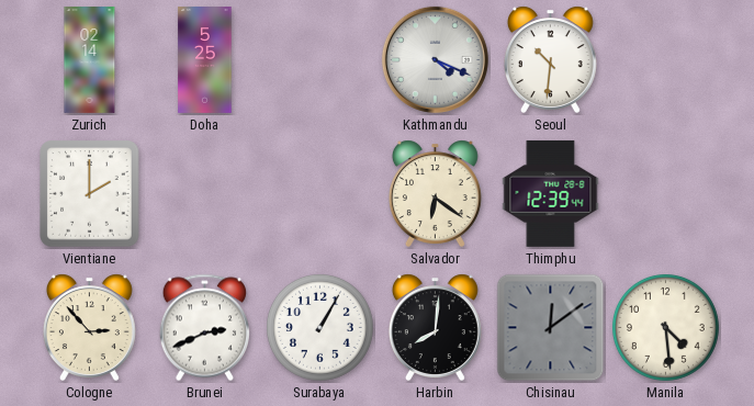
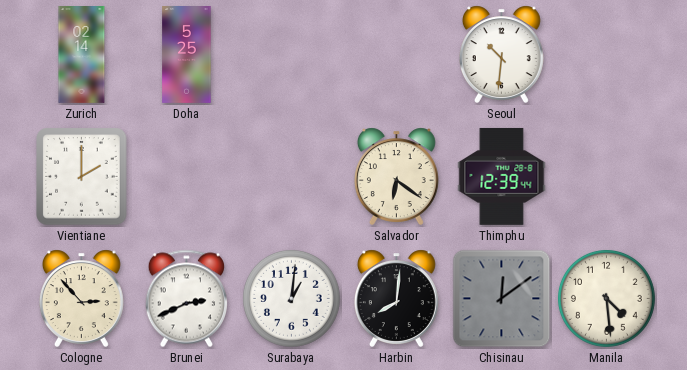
Kathmandu: 4:19 -> none
Surabaya: 1:05 -> 1:01
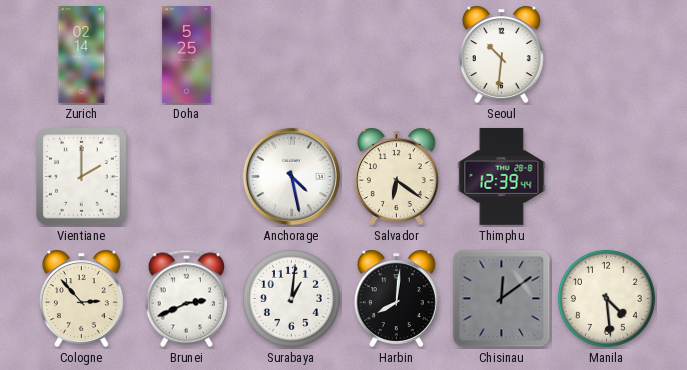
Anchorage: none -> 4:28
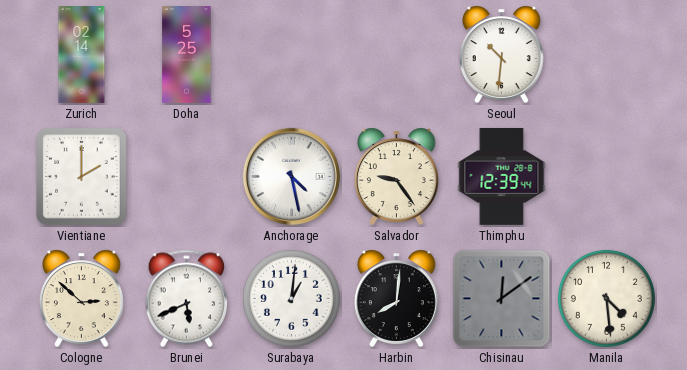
Salvador: 6:21 -> 9:24
Cologne: 2:53 -> 2:52
Brunei: 2:41 -> 5:41
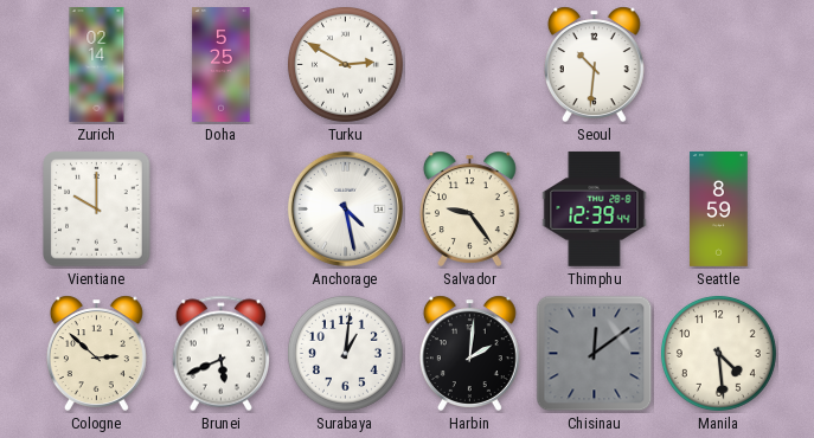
Turku: none -> 2:50
Vientiane: 2:00 -> 10:00
Seattle: none -> 8:59
Harbin: 8:01 -> 2:01
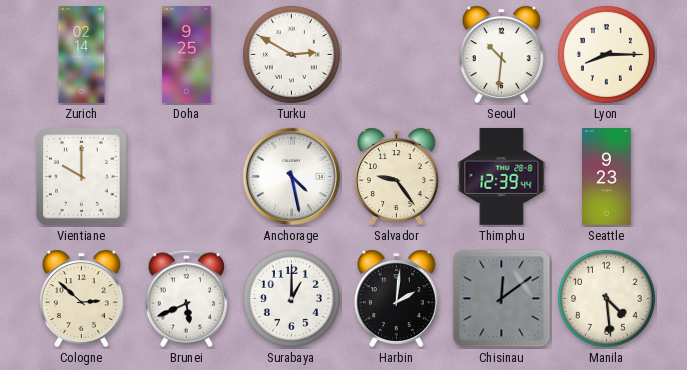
Doha: 5:25 -> 9:25
Lyon: none -> 8:15
Seattle: 8:59 -> 9:23
Surabaya: 1:01 -> 1:00
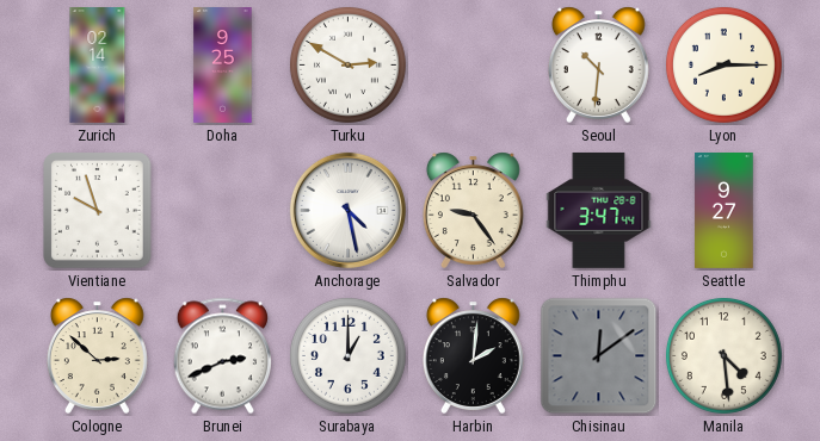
Vientiane: 10:00 -> 9:57
Thimphu: 12:39 -> 3:47
Seattle: 9:23 -> 9:27
Brunei: 5:41 -> 2:41
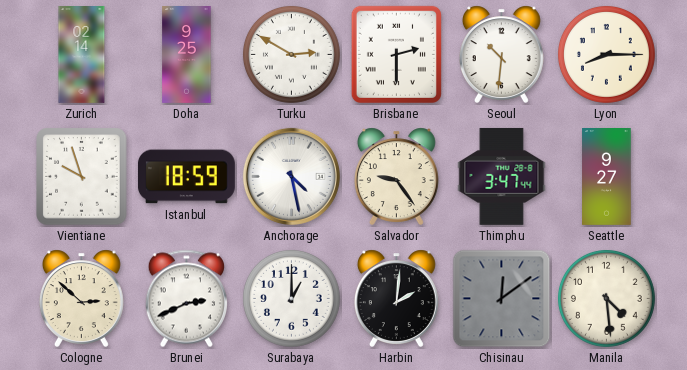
Brisbane: none -> 2:30
Istanbul: none -> 18:59
